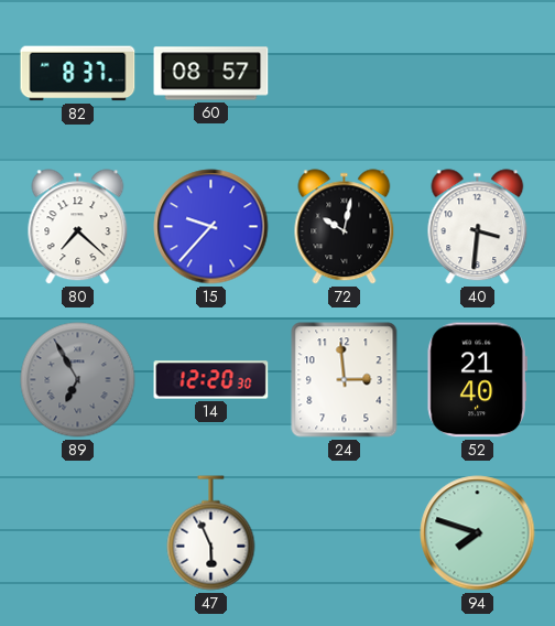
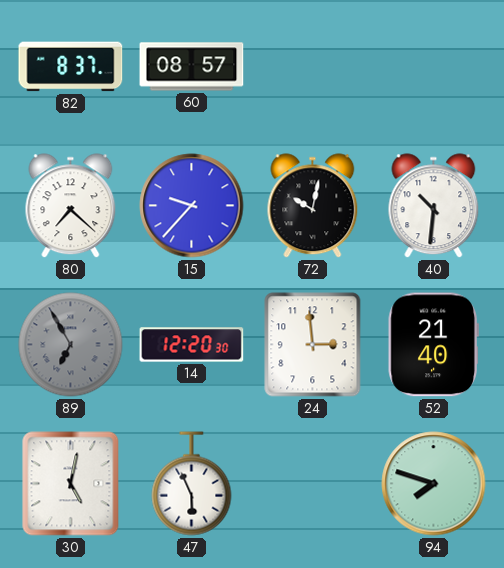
40: 3:31 -> 10:31
30: none -> 5:02
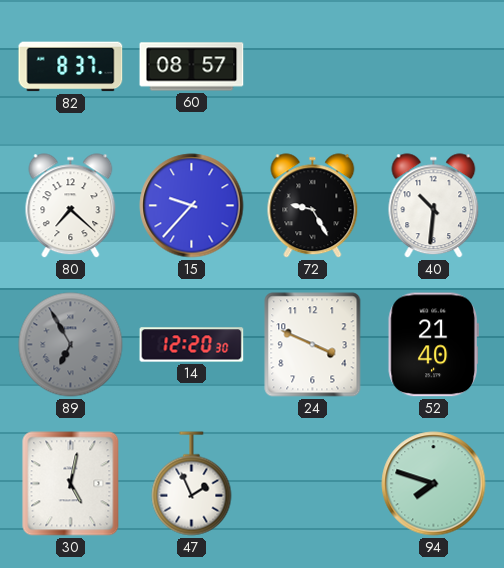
72: 10:02 -> 9:25
24: 2:59 -> 3:49
47: 5:56 -> 1:56
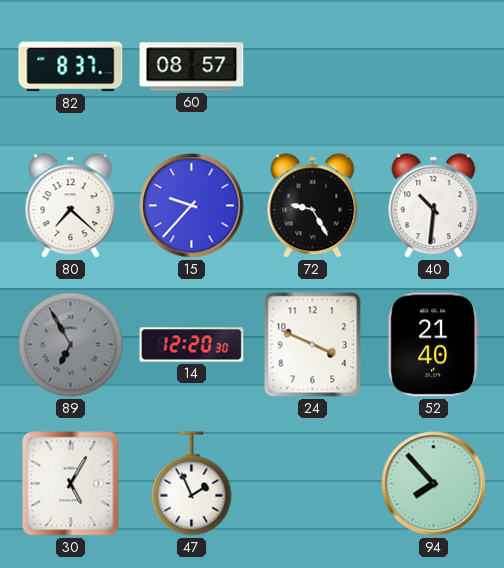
30: 5:02 -> 5:05
94: 7:48 -> 7:53
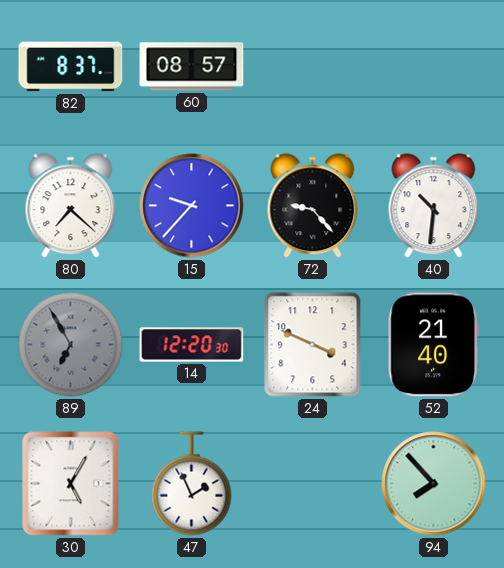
72: 9:25 -> 9:23
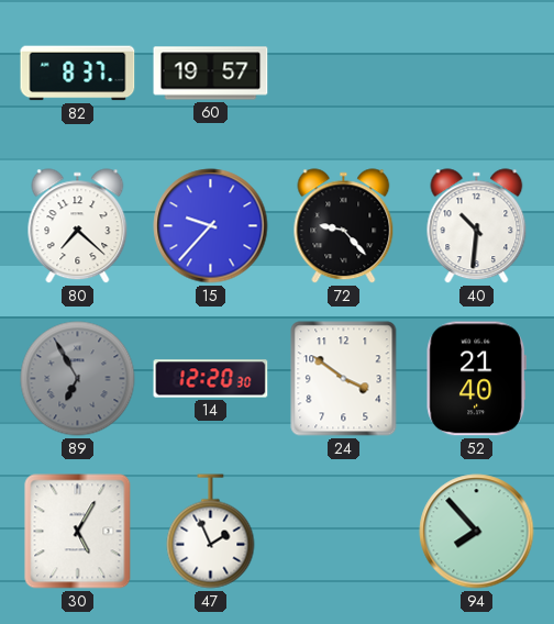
60: 08:57 -> 19:57
24: 3:49 -> 3:51
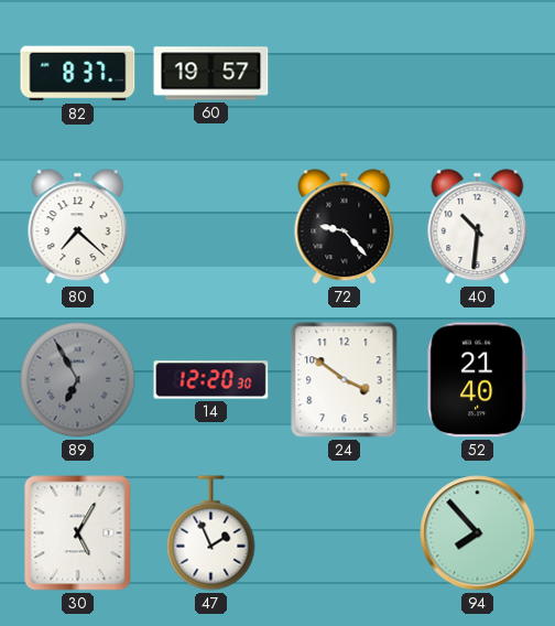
15: 9:37 -> none
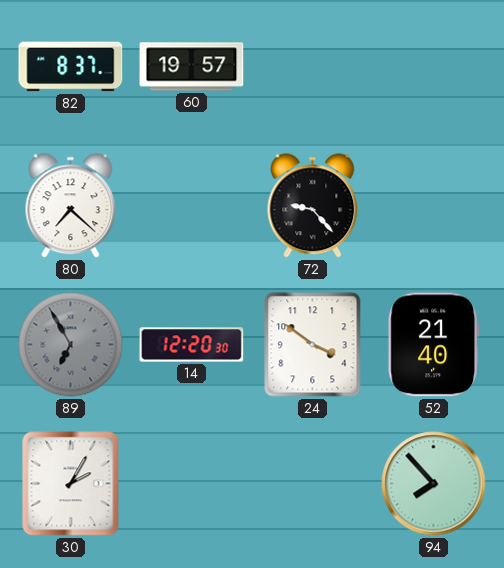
40: 10:31 -> none
30: 5:05 -> 2:05
47: 1:56 -> none
